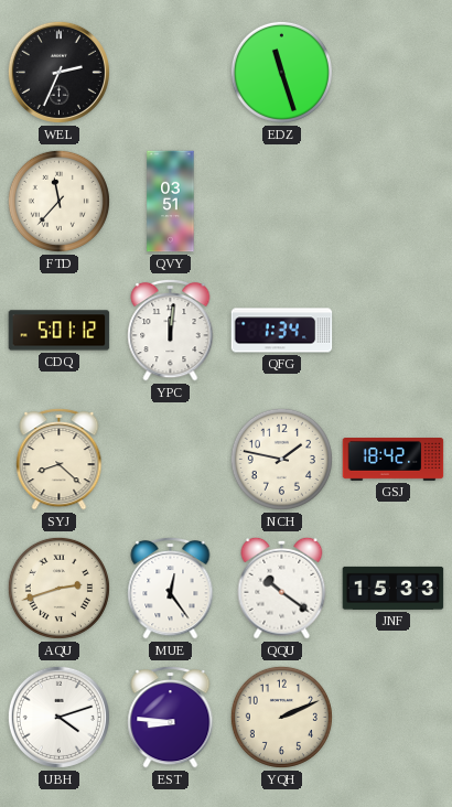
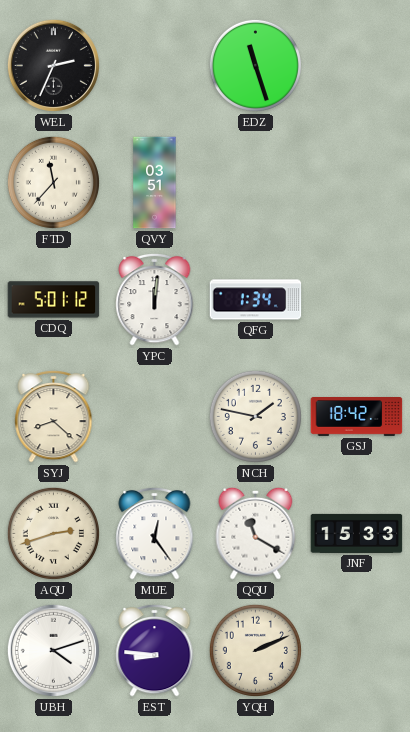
QQU: 10:21 -> 11:20
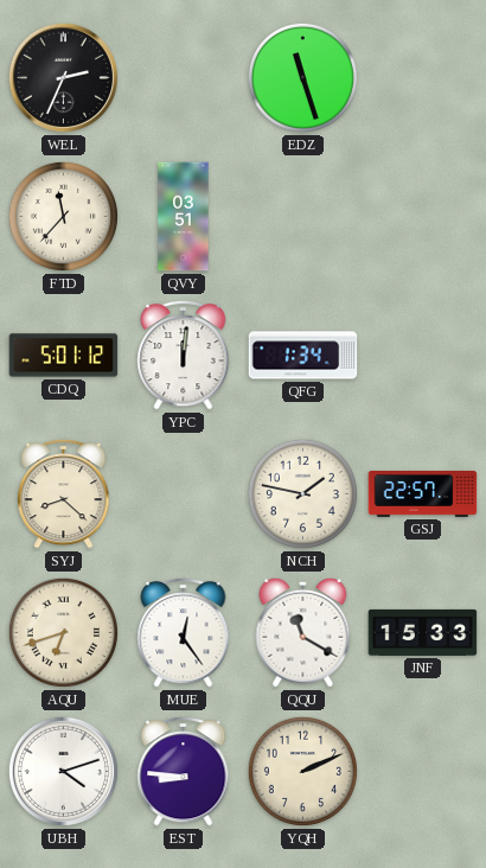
GSJ: 18:42 -> 22:57
AQU: 2:42 -> 6:42
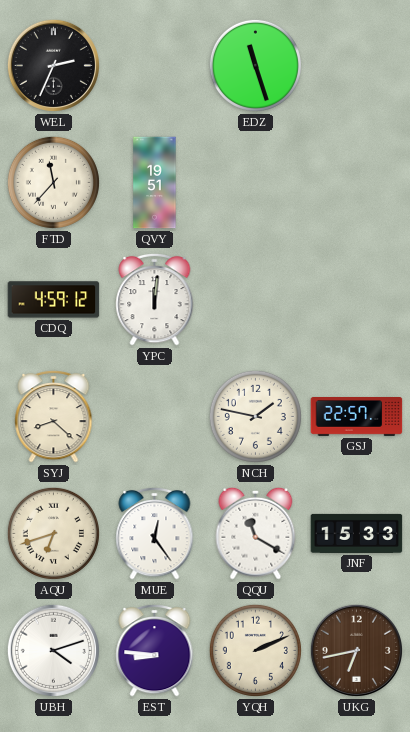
QVY: 03:51 -> 19:51
CDQ: 5:01 -> 4:59
QFG: 1:34 -> none
UKG: none -> 6:43
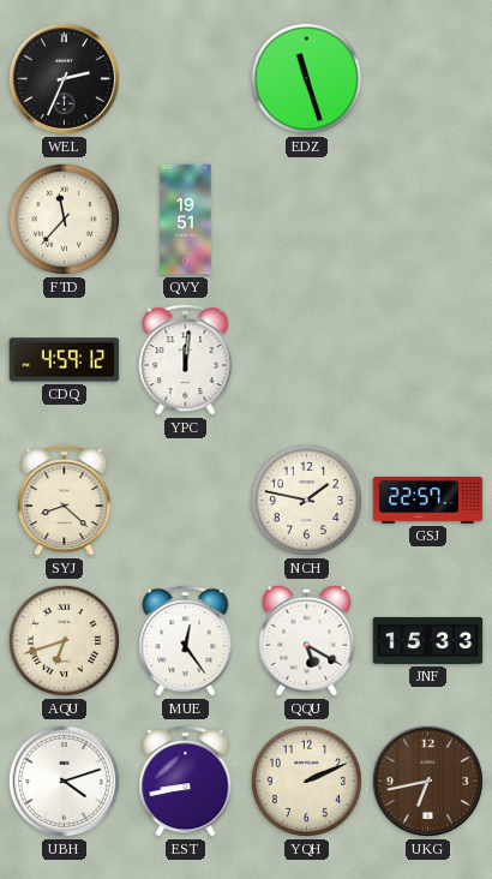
QQU: 11:20 -> 5:20
EST: 8:46 -> 8:43
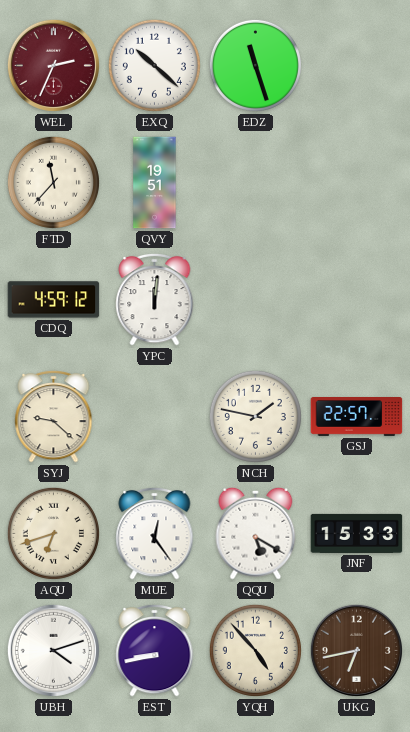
WEL dial: black -> burgundy
EXQ: none -> 10:22
SYJ: 8:22 -> 9:22
YQH: 2:11 -> 4:53
